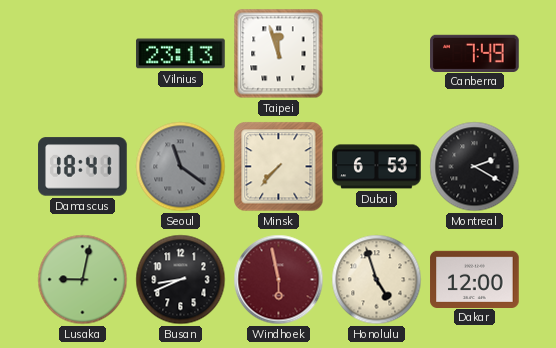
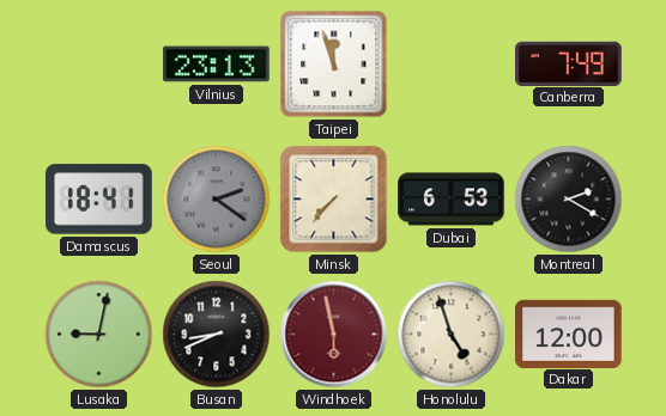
Seoul: 11:21 -> 2:21
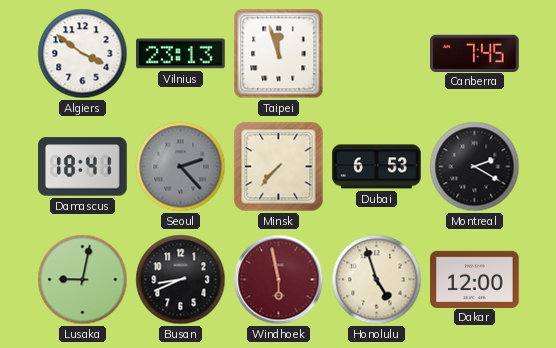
Algiers: none -> 3:51
Canberra: 7:49 -> 7:45
Seoul: 2:21 -> 2:23
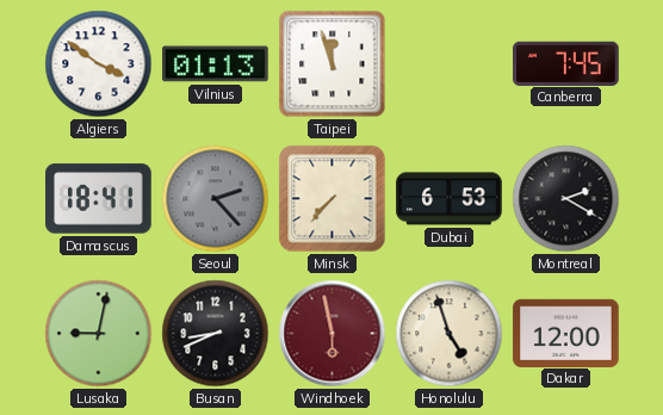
Vilnius: 23:13 -> 01:13
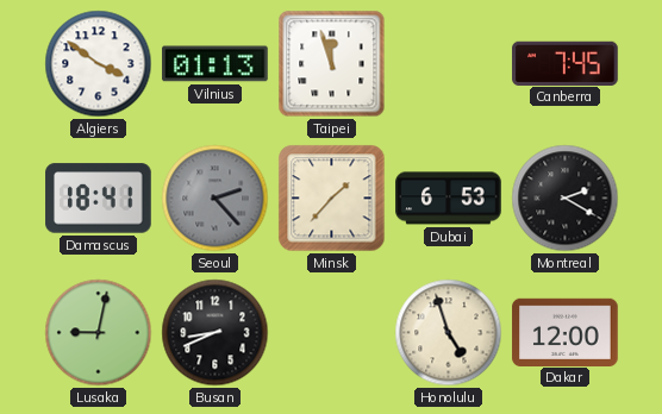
Minsk: 7:37 -> 1:37
Windhoek: 5:58 -> none
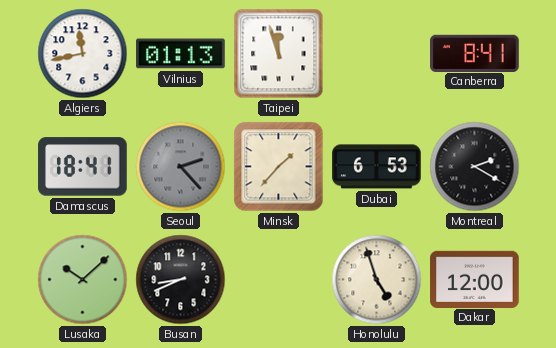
Algiers: 3:51 -> 11:43
Canberra: 7:45 -> 8:41
Lusaka: 9:02 -> 10:08
